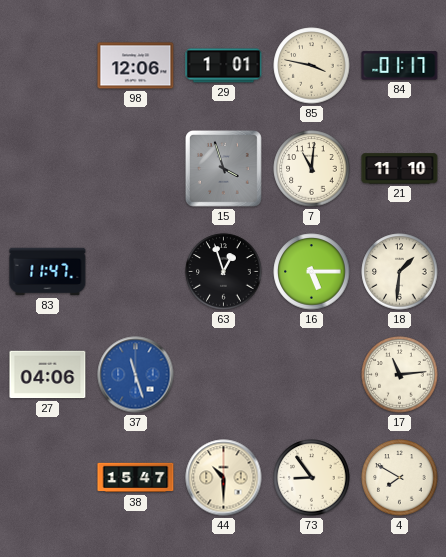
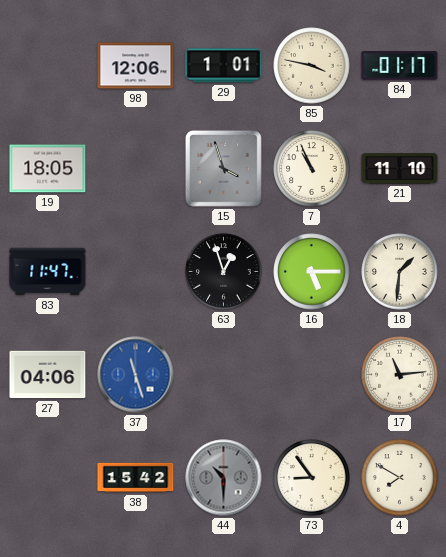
19: none -> 18:05
7: 11:01 -> 10:56
38: 15:47 -> 15:42
44 dial: cream -> grey
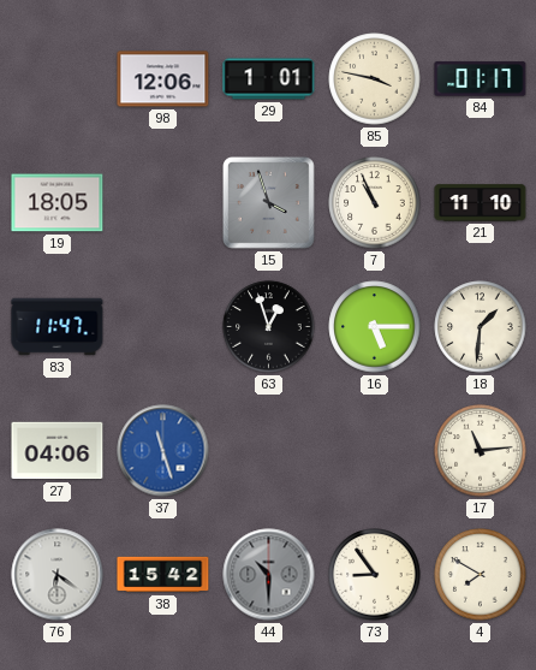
76: none -> 6:21
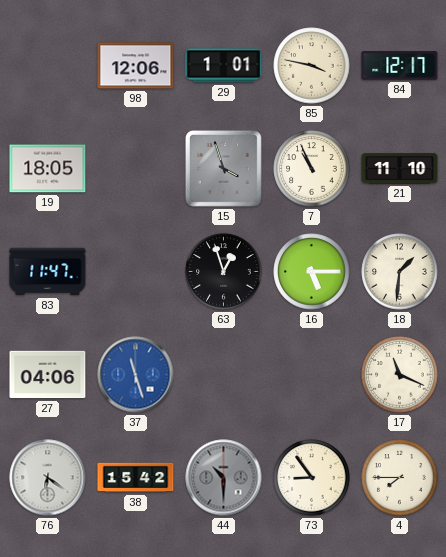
84: 01:17 -> 12:17
17: 11:14 -> 11:19
4: 7:50 -> 7:45
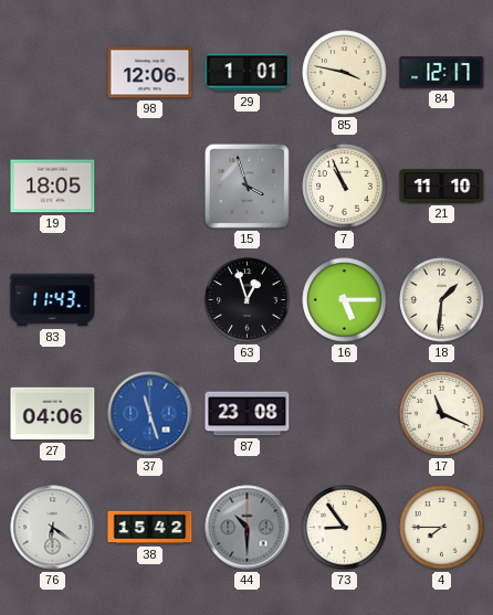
83: 11:47 -> 11:43
87: none -> 23:08
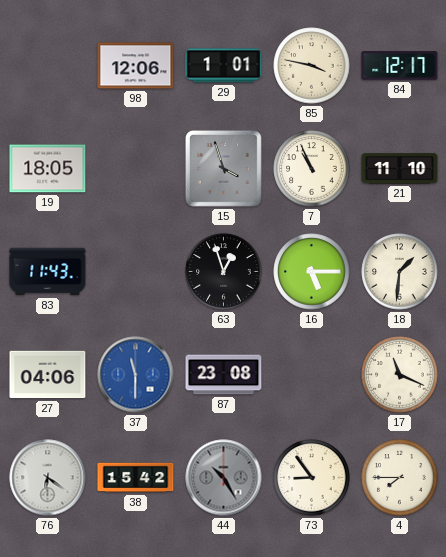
37: 11:27 -> 11:30
44: 10:30 -> 10:25
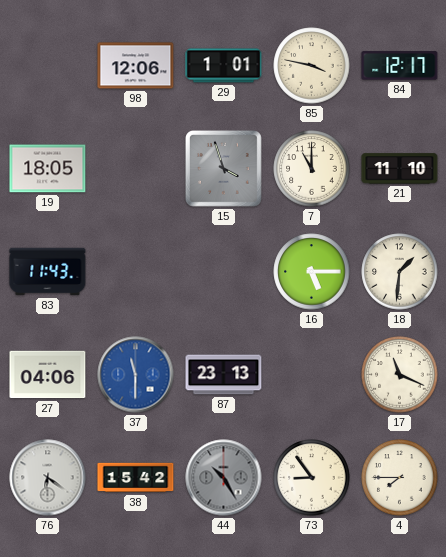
7: 10:56 -> 11:00
63: 12:57 -> none
87: 23:08 -> 23:13
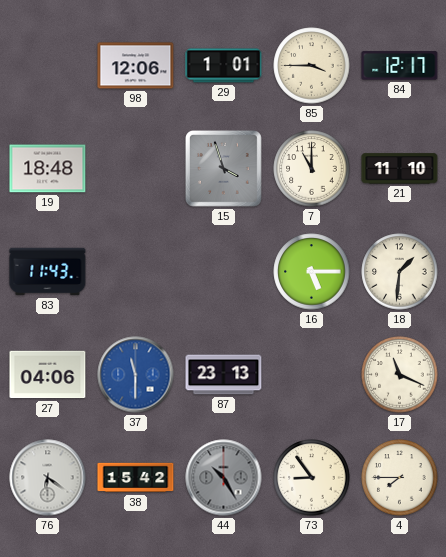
85: 3:47 -> 3:45
19: 18:05 -> 18:48
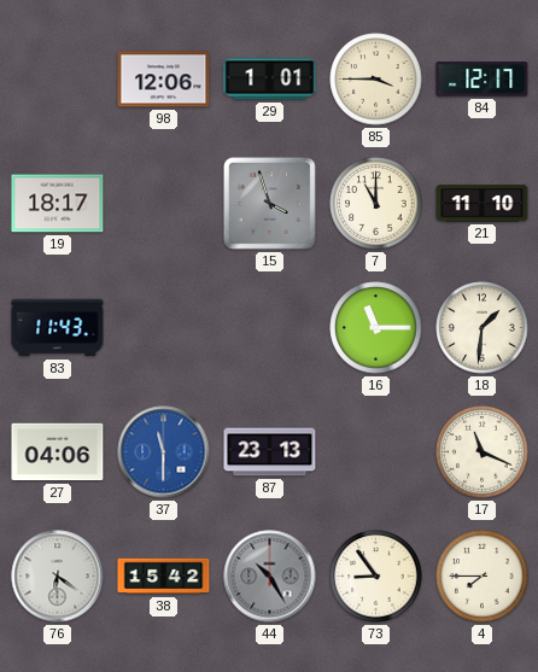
19: 18:48 -> 18:17
16: 5:15 -> 11:15
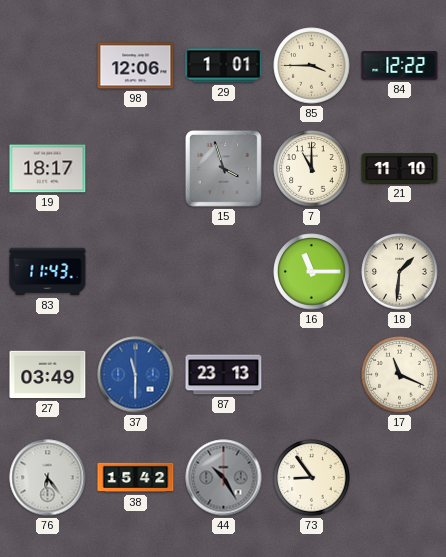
84: 12:17 -> 12:22
27: 04:06 -> 03:49
76: 6:21 -> 6:24
4: 7:45 -> none
